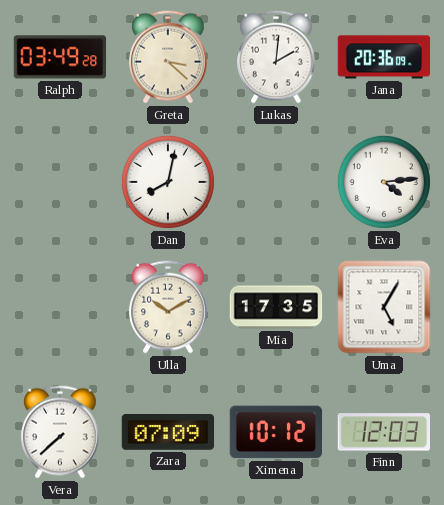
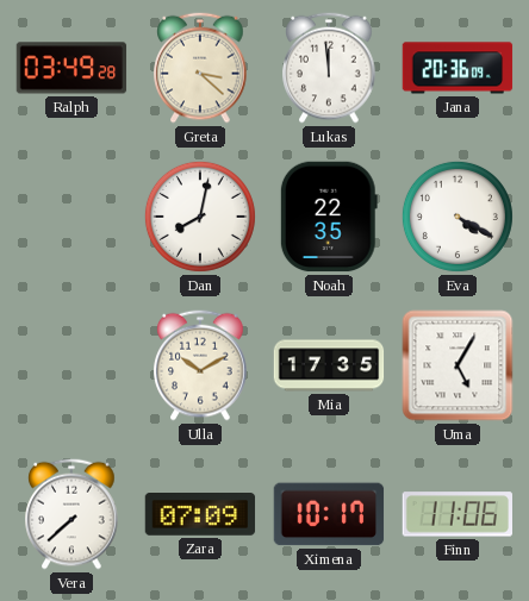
Lukas: 2:01 -> 11:59
Noah: none -> 22:35
Eva: 4:14 -> 4:20
Ximena: 10:12 -> 10:17
Finn: 12:03 -> 11:06
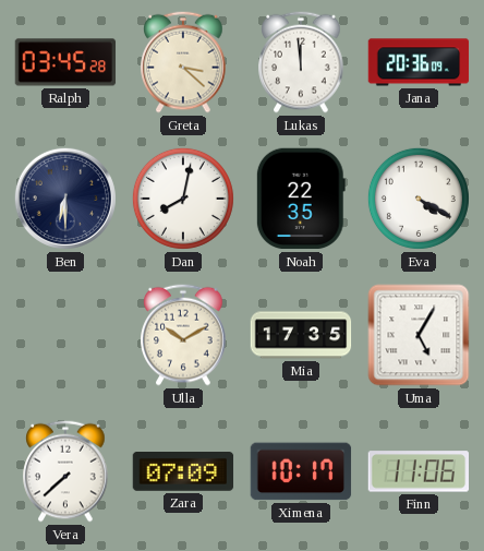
Ralph: 03:49 -> 03:45
Ben: none -> 6:30
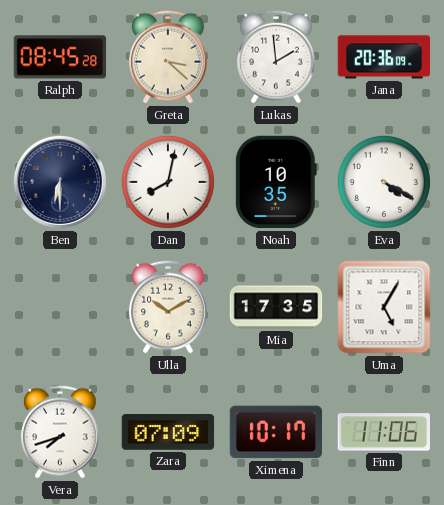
Ralph: 03:45 -> 08:45
Lukas: 11:59 -> 1:59
Noah: 22:35 -> 10:35
Vera: 7:38 -> 7:42
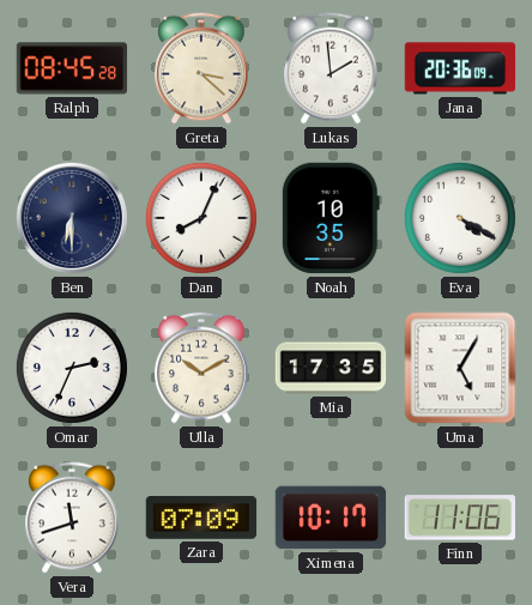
Dan: 8:02 -> 8:04
Omar: none -> 2:34
Vera: 7:42 -> 11:42
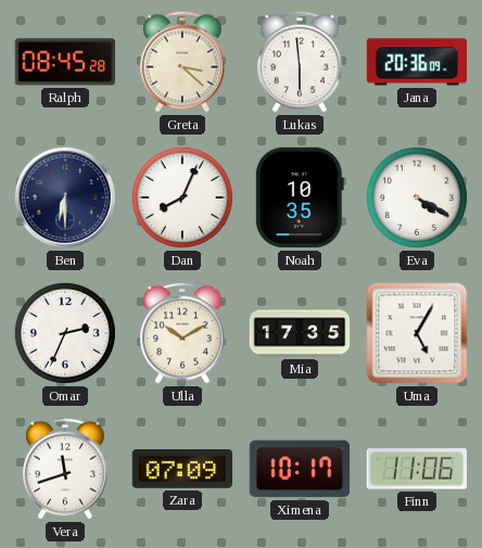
Lukas: 1:59 -> 5:59
